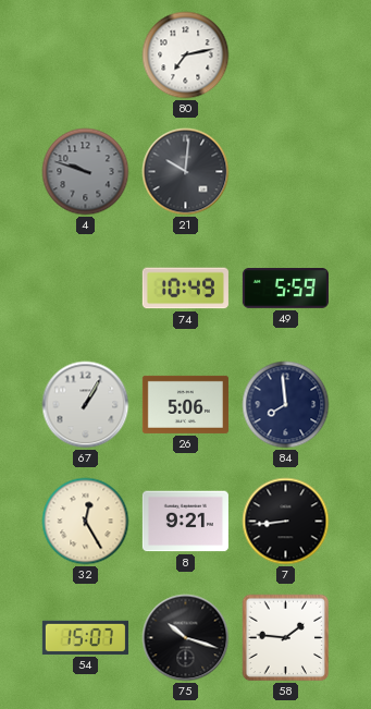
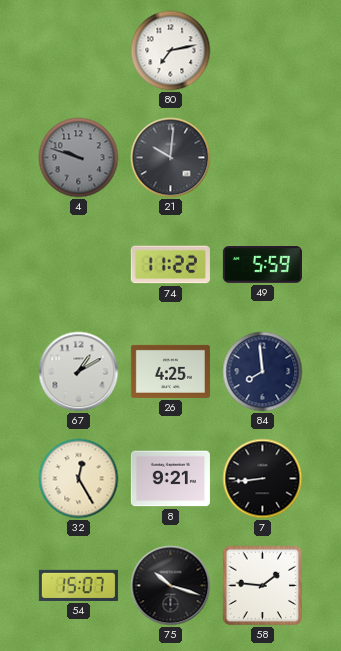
74: 10:49 -> 11:22
67: 1:05 -> 1:10
26: 5:06 -> 4:25
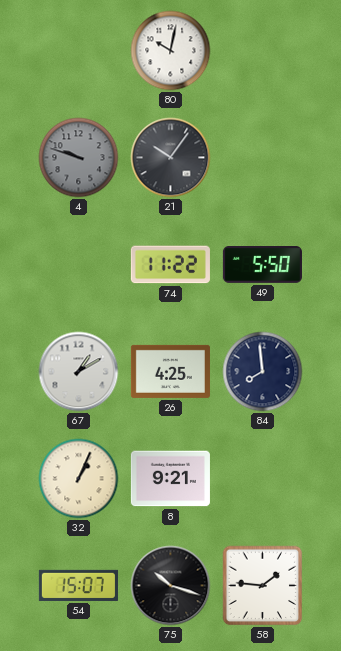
80: 7:13 -> 10:02
21: 10:01 -> 10:06
49: 5:59 -> 5:50
32: 12:25 -> 1:04
7: 8:44 -> none
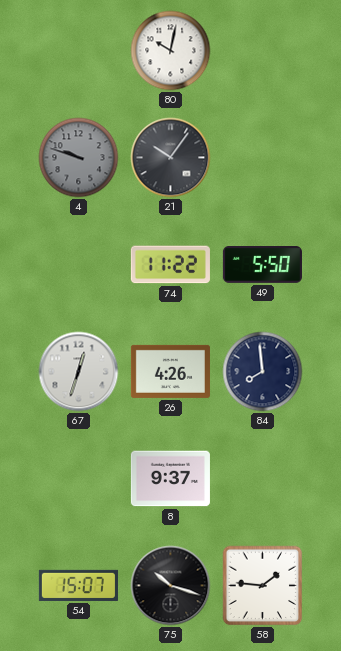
67: 1:10 -> 12:33
26: 4:25 -> 4:26
32: 1:04 -> none
8: 9:21 -> 9:37
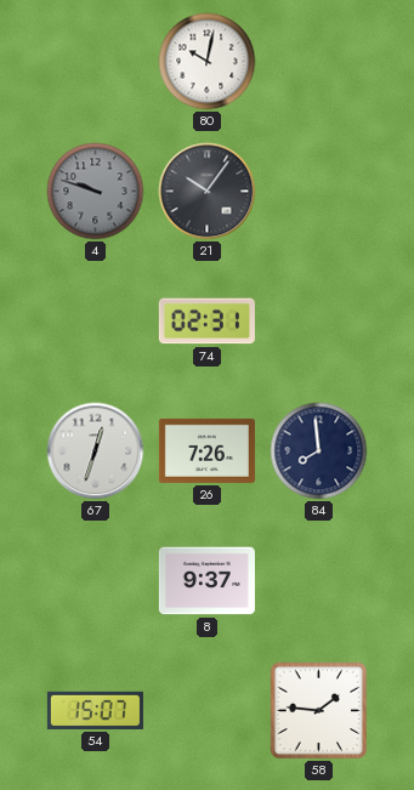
74: 11:22 -> 02:31
49: 5:50 -> none
26: 4:26 -> 7:26
75: 10:18 -> none
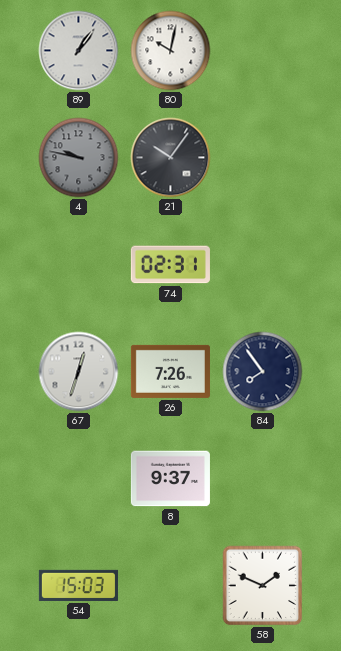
89: none -> 1:06
4: 9:48 -> 9:47
84: 7:59 -> 7:54
54: 15:07 -> 15:03
58: 1:46 -> 1:49
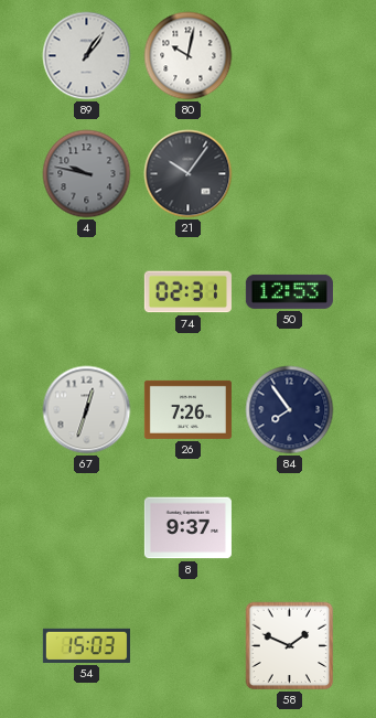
50: none -> 12:53
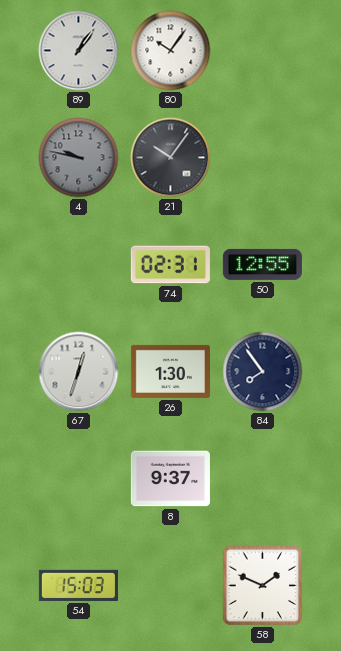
80: 10:02 -> 10:06
50: 12:53 -> 12:55
26: 7:26 -> 1:30
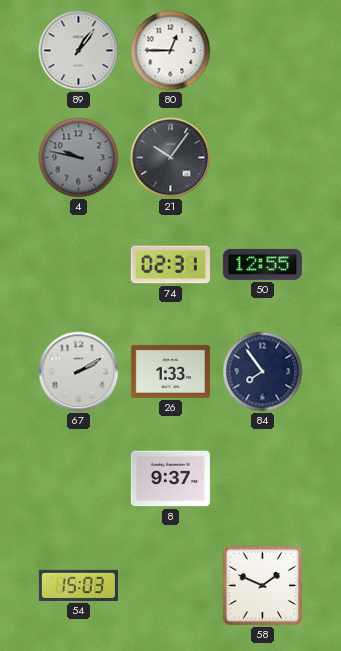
80: 10:06 -> 12:45
67: 12:33 -> 2:10
26: 1:30 -> 1:33
